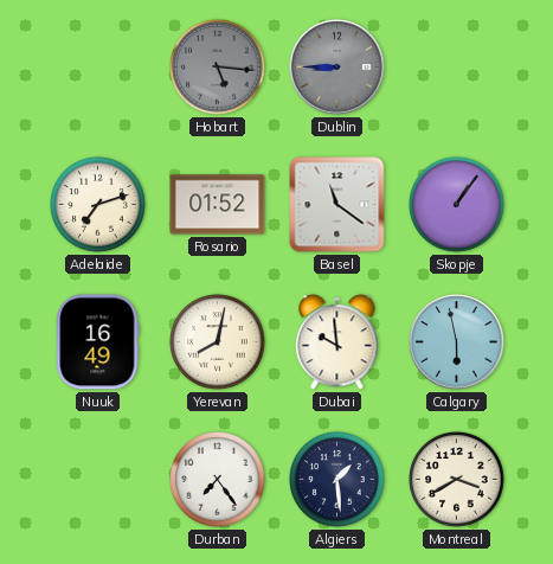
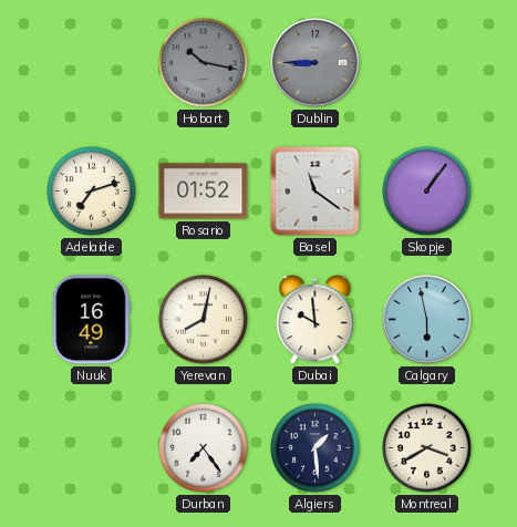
Hobart: 5:16 -> 10:17
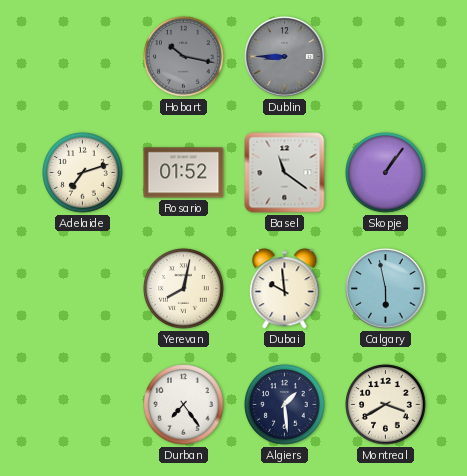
Nuuk: 16:49 -> none
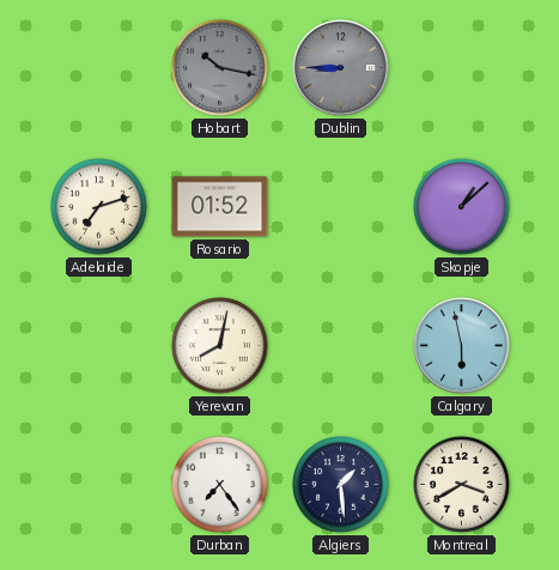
Basel: 11:21 -> none
Skopje: 1:06 -> 1:08
Dubai: 9:59 -> none
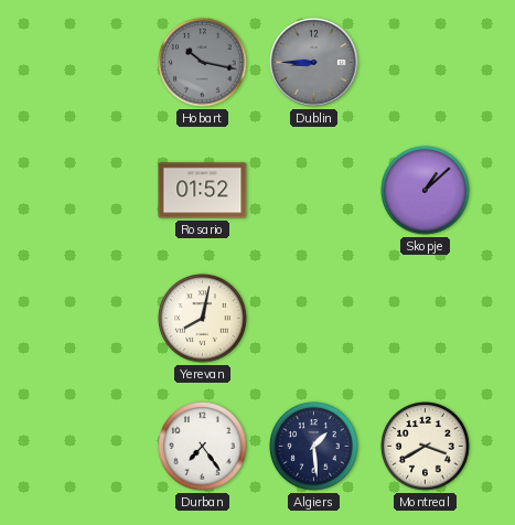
Adelaide: 7:12 -> none
Calgary: 5:58 -> none
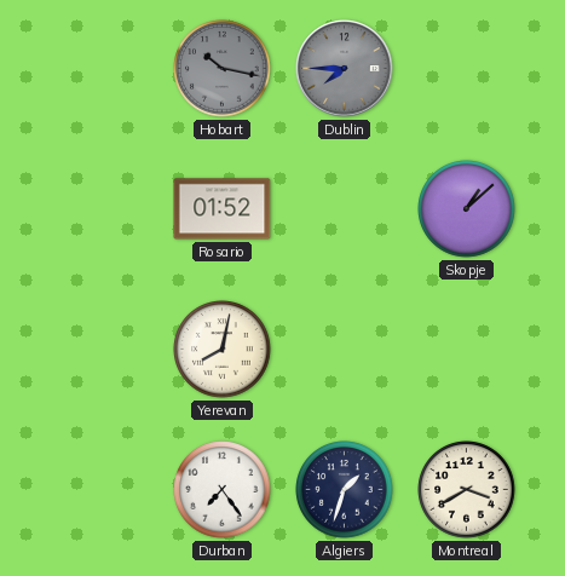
Dublin: 8:45 -> 7:45
Algiers: 1:29 -> 1:33
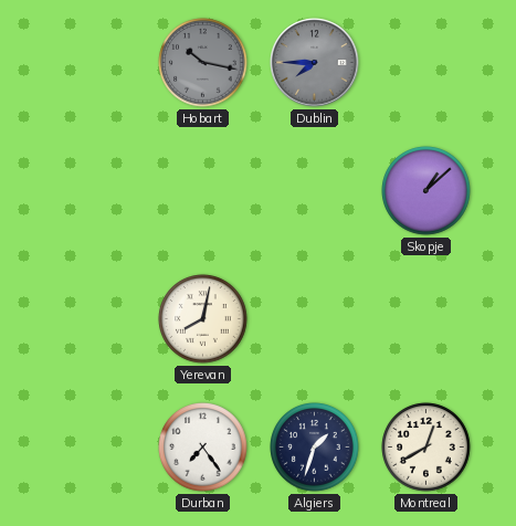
Rosario: 01:52 -> none
Montreal: 3:40 -> 12:40
